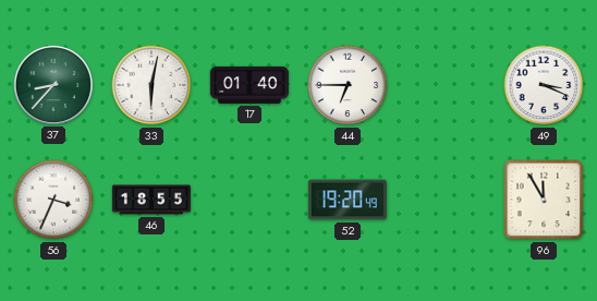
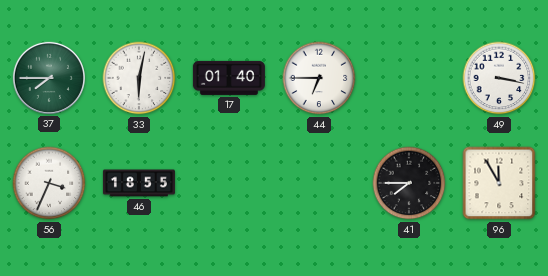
37: 8:37 -> 7:45
49: 3:19 -> 3:17
52: 19:20 -> none
41: none -> 7:45
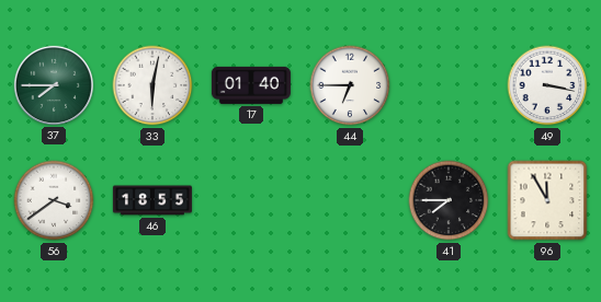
56: 3:34 -> 3:39
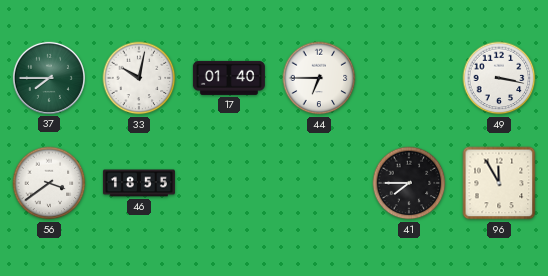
33: 6:02 -> 10:02
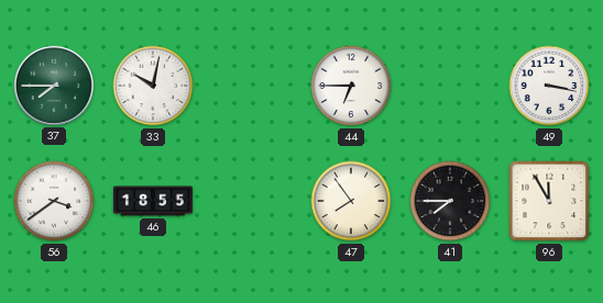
17: 01:40 -> none
47: none -> 7:54
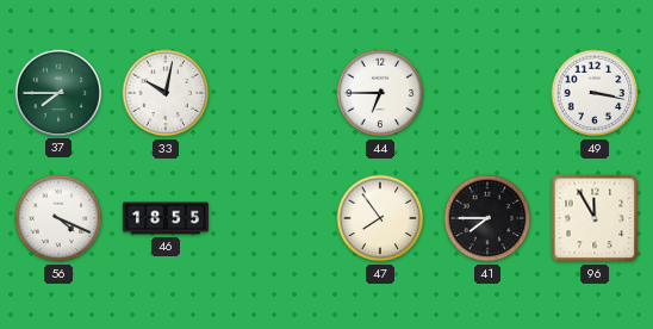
56: 3:39 -> 4:19
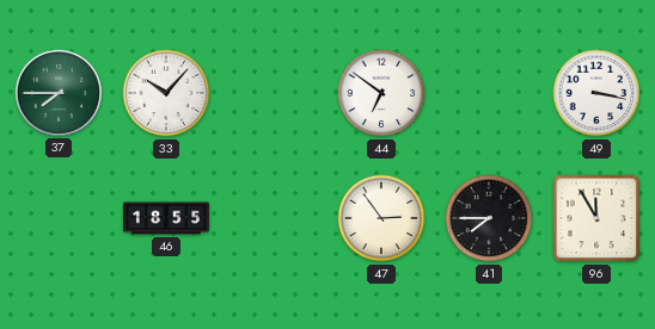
33: 10:02 -> 10:07
44: 6:45 -> 6:51
56: 4:19 -> none
47: 7:54 -> 2:54
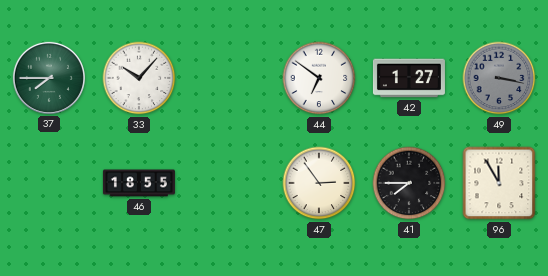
42: none -> 1:27
49 dial: white -> grey
